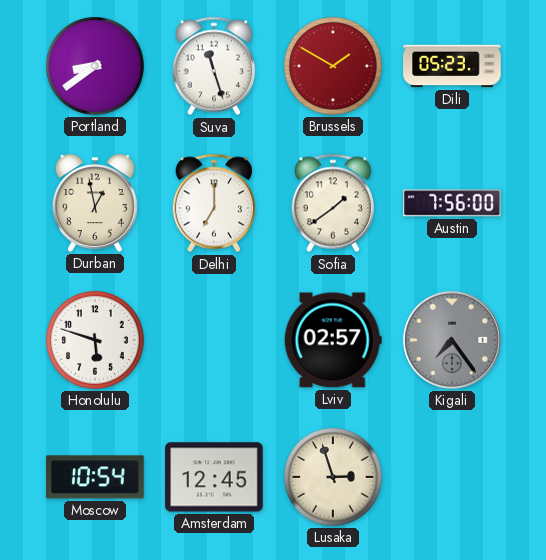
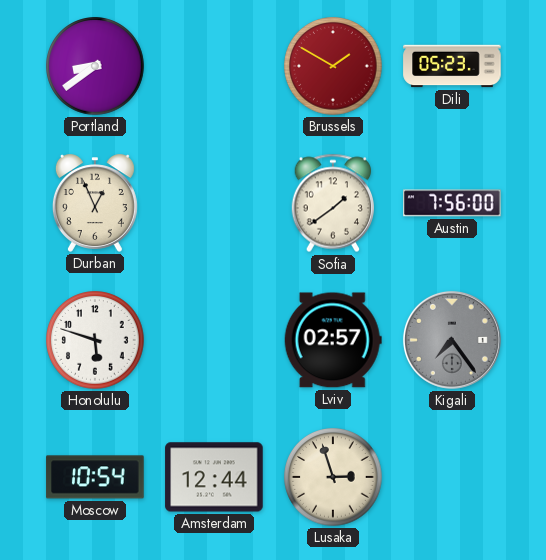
Suva: 11:27 -> none
Durban: 12:58 -> 12:56
Delhi: 7:00 -> none
Amsterdam: 12:45 -> 12:44
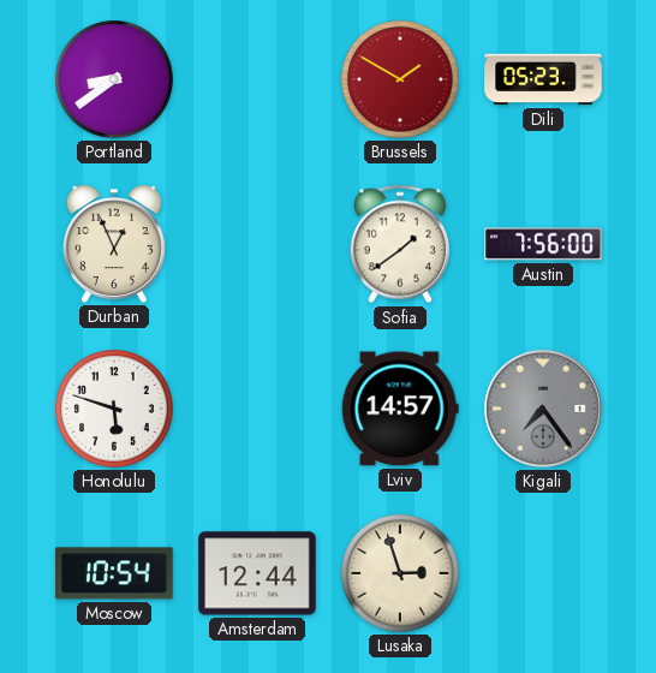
Lviv: 02:57 -> 14:57
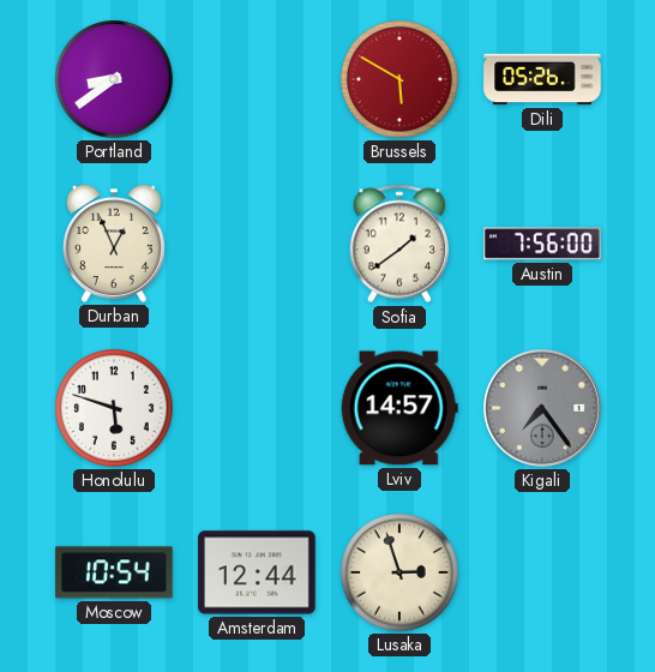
Brussels: 1:50 -> 5:50
Dili: 05:23 -> 05:26
